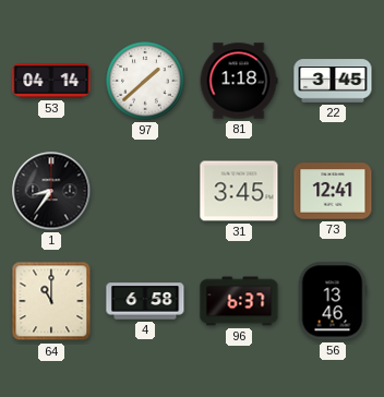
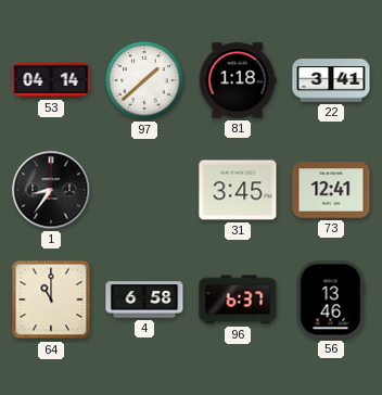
22: 3:45 -> 3:41
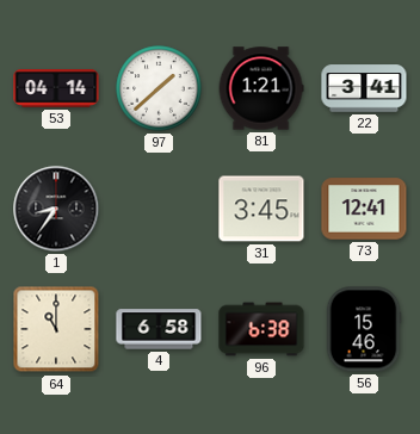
81: 1:18 -> 1:21
96: 6:37 -> 6:38
56: 13:46 -> 15:46
